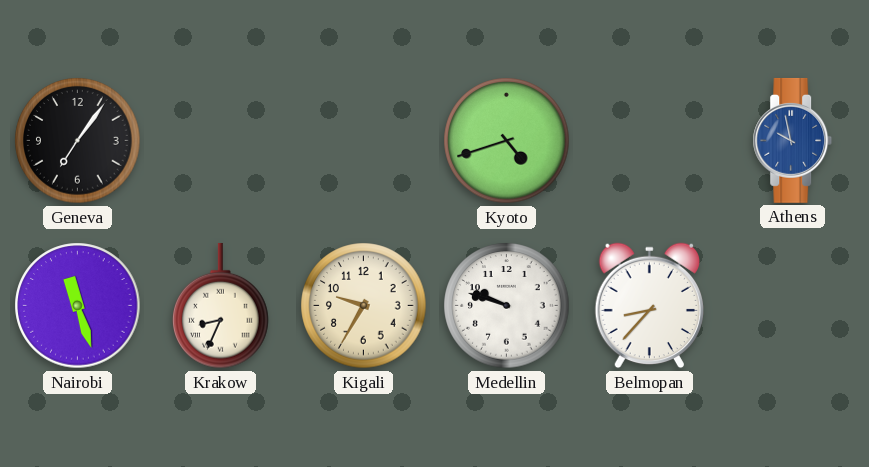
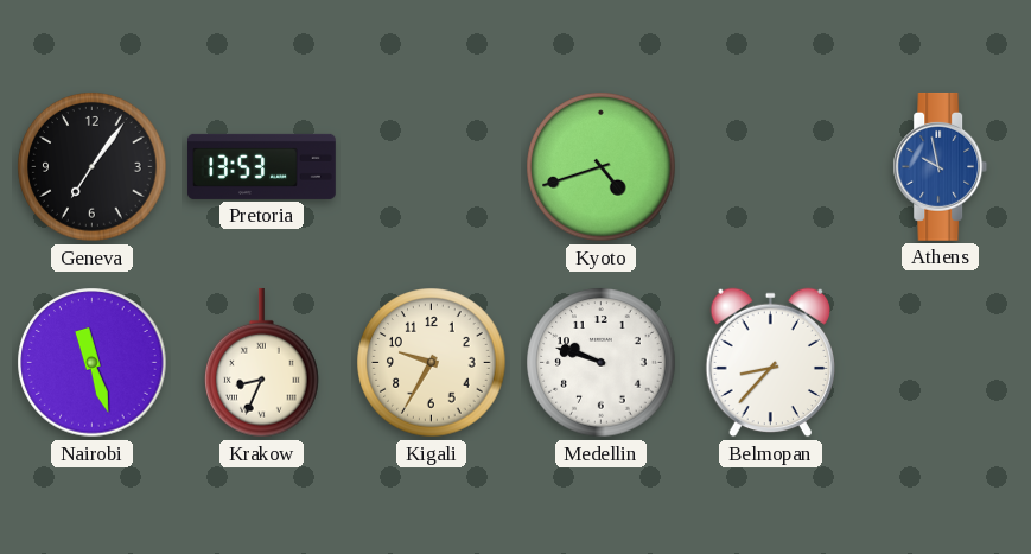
Pretoria: none -> 13:53
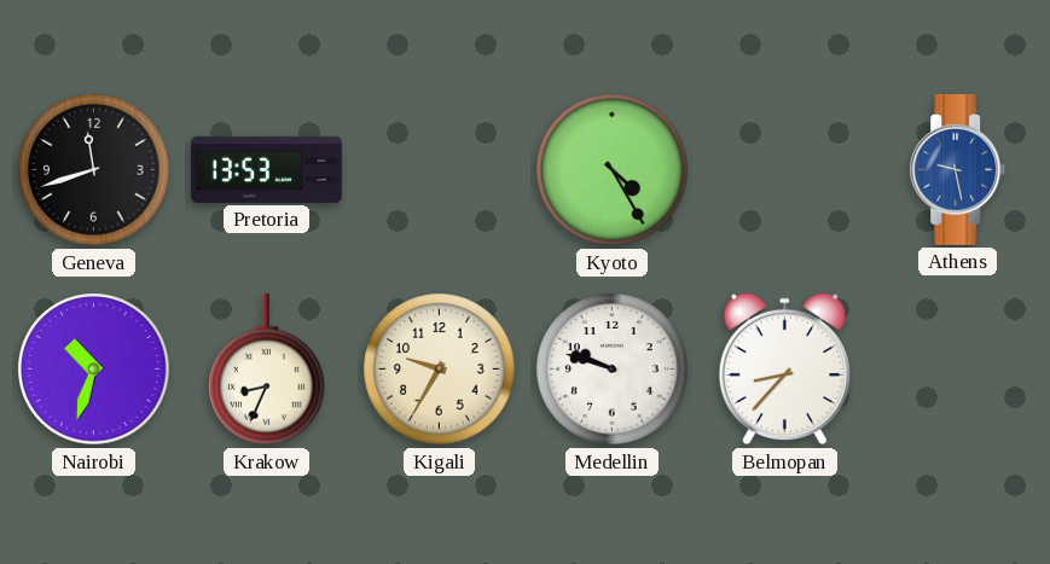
Geneva: 7:06 -> 11:42
Kyoto: 4:42 -> 4:25
Athens: 9:58 -> 9:28
Nairobi: 11:27 -> 10:33
